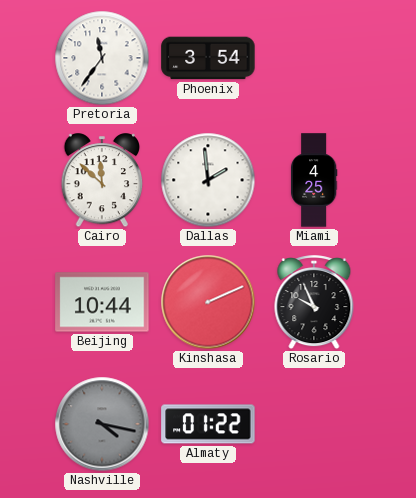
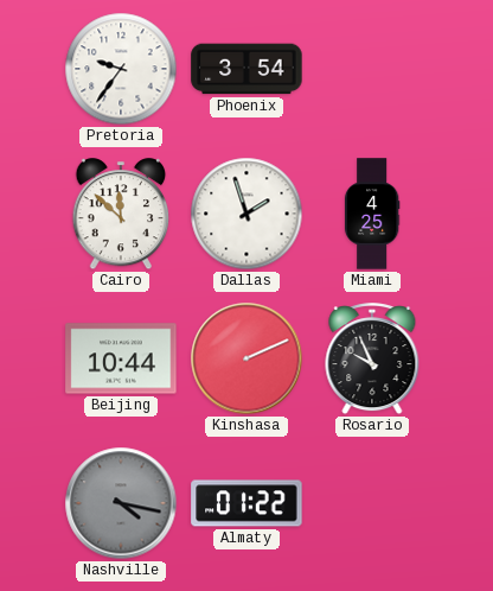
Pretoria: 11:36 -> 9:36
Dallas: 1:59 -> 1:57
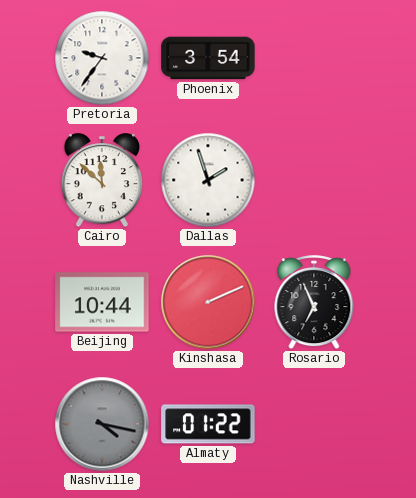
Miami: 4:25 -> none
Rosario: 9:56 -> 6:56
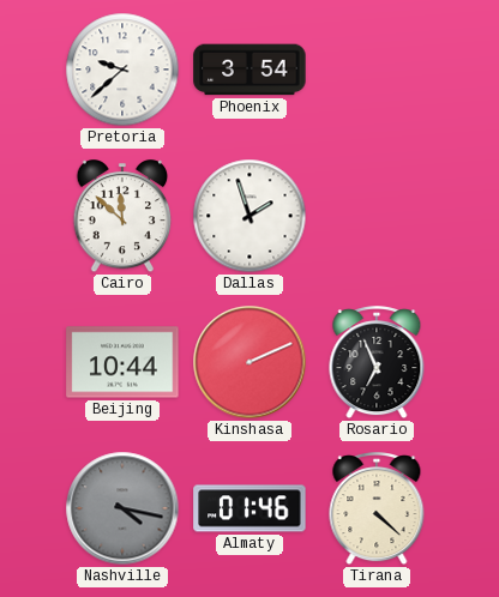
Pretoria: 9:36 -> 9:38
Almaty: 01:22 -> 01:46
Tirana: none -> 4:22
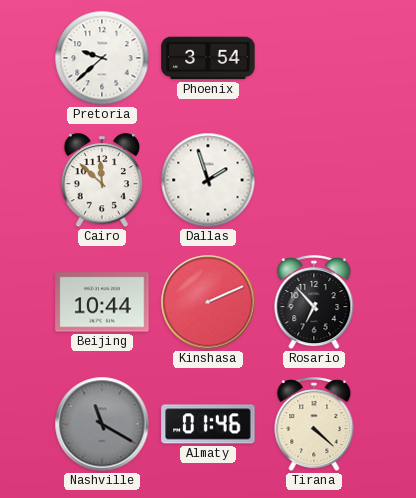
Rosario: 6:56 -> 6:53
Nashville: 4:17 -> 11:20
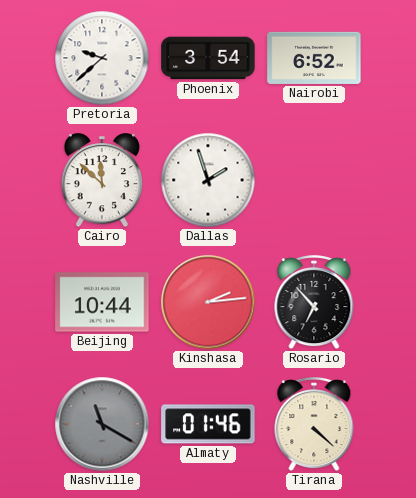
Nairobi: none -> 6:52
Kinshasa: 2:11 -> 2:14
